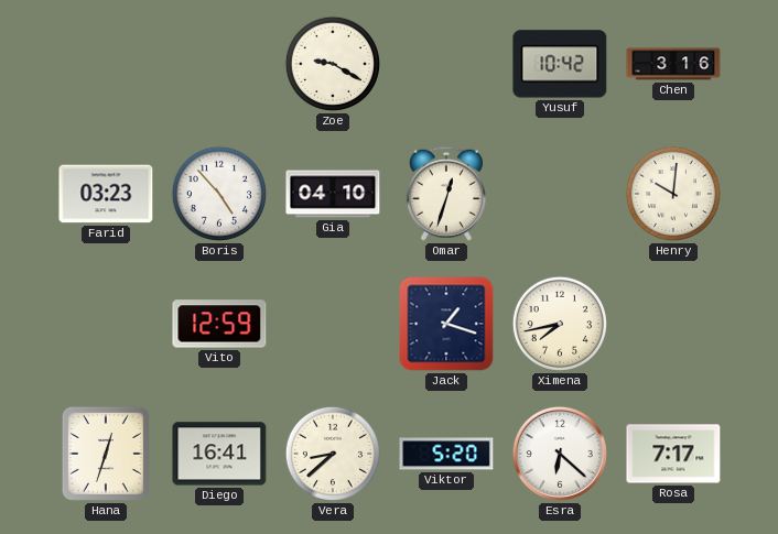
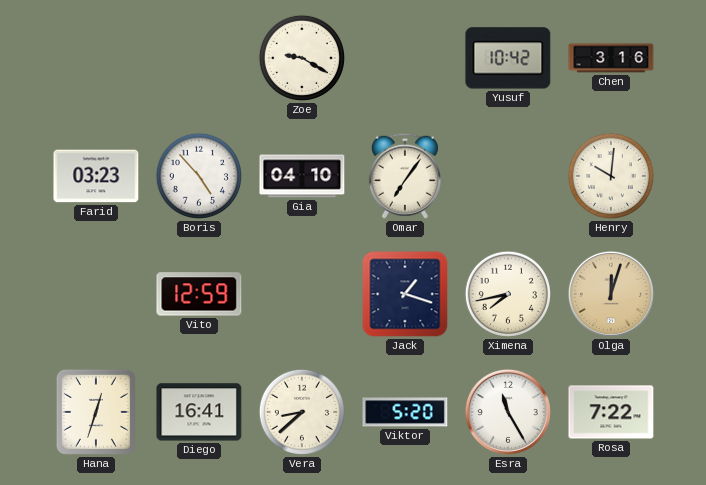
Omar: 12:33 -> 7:06
Olga: none -> 12:03
Esra: 6:22 -> 11:25
Rosa: 7:17 -> 7:22
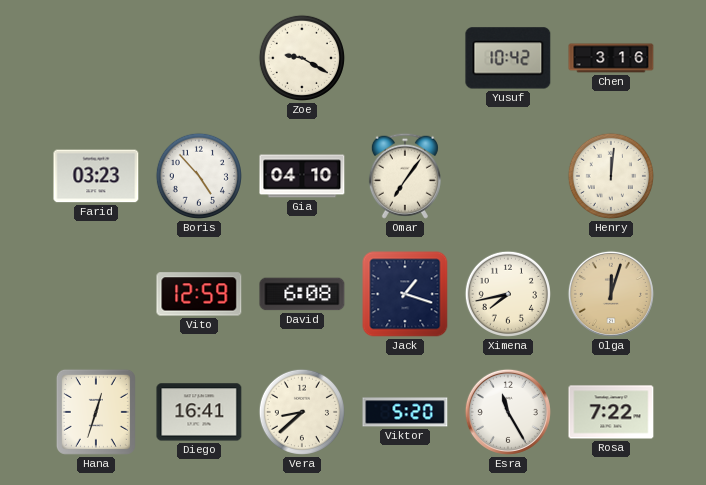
Henry: 10:01 -> 12:01
David: none -> 6:08
